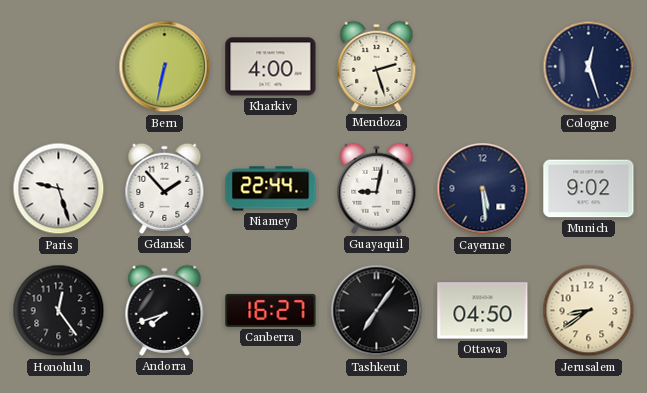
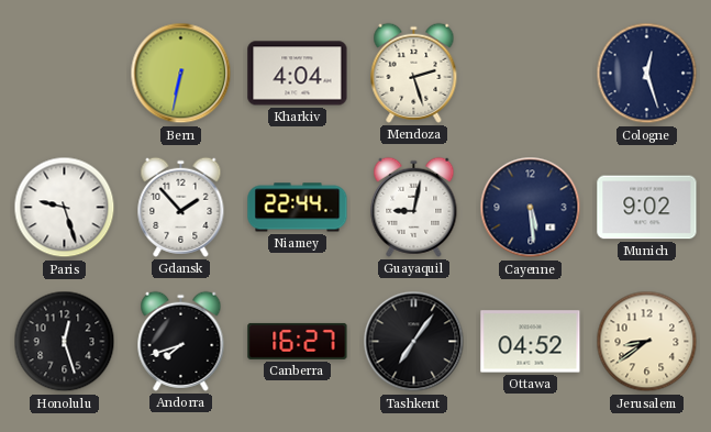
Kharkiv: 4:00 -> 4:04
Honolulu: 12:24 -> 12:27
Ottawa: 04:50 -> 04:52
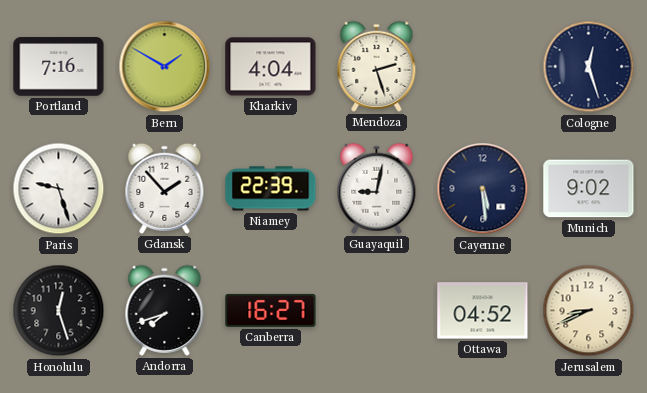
Portland: none -> 7:16
Bern: 6:32 -> 1:50
Niamey: 22:44 -> 22:39
Tashkent: 7:06 -> none
Jerusalem: 8:39 -> 8:41
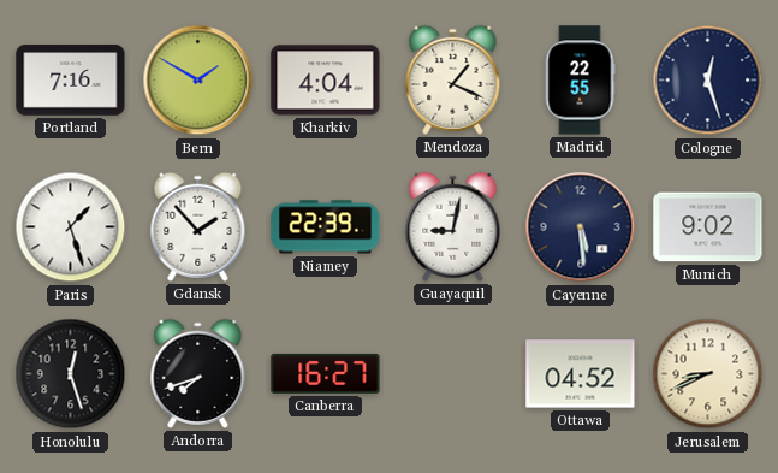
Mendoza: 2:27 -> 1:19
Madrid: none -> 22:55
Paris: 9:27 -> 1:27
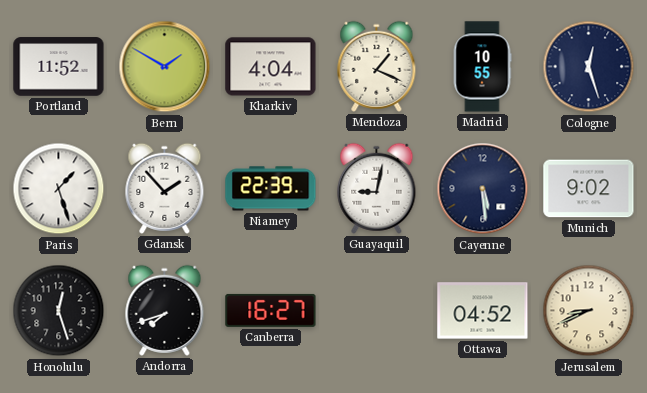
Portland: 7:16 -> 11:52
Madrid: 22:55 -> 10:55
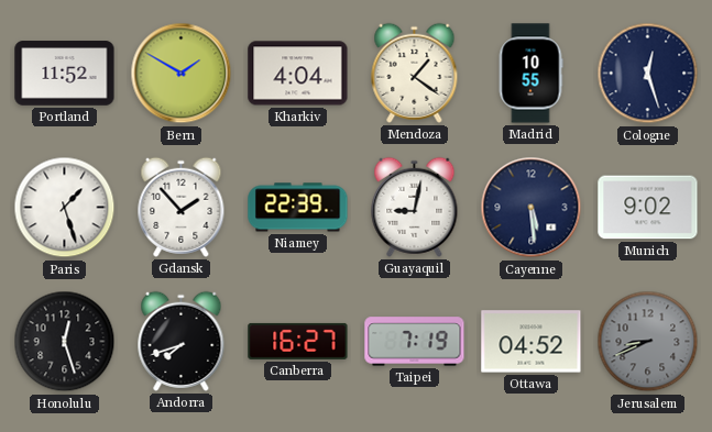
Mendoza: 1:19 -> 1:21
Taipei: none -> 7:19
Jerusalem dial: cream -> grey
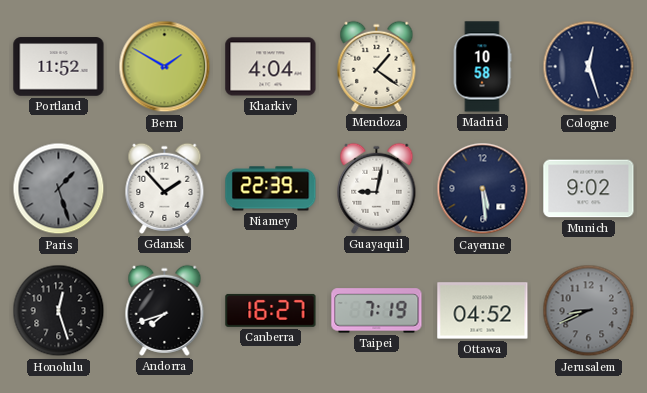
Madrid: 10:55 -> 10:58
Paris dial: white -> grey
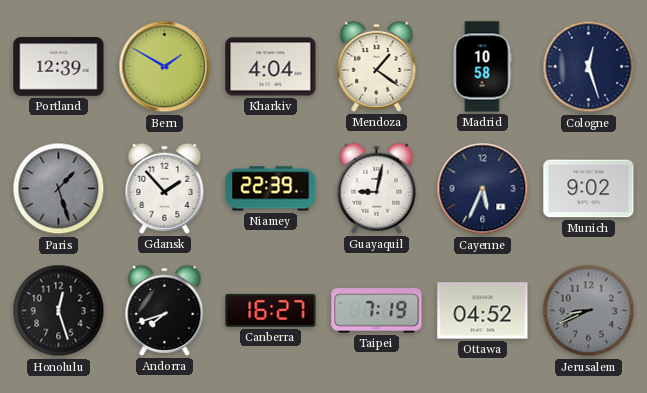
Portland: 11:52 -> 12:39
Cayenne: 5:29 -> 5:34
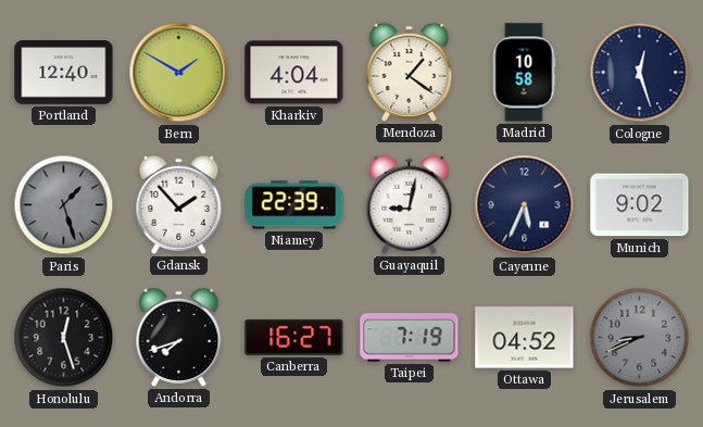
Portland: 12:39 -> 12:40
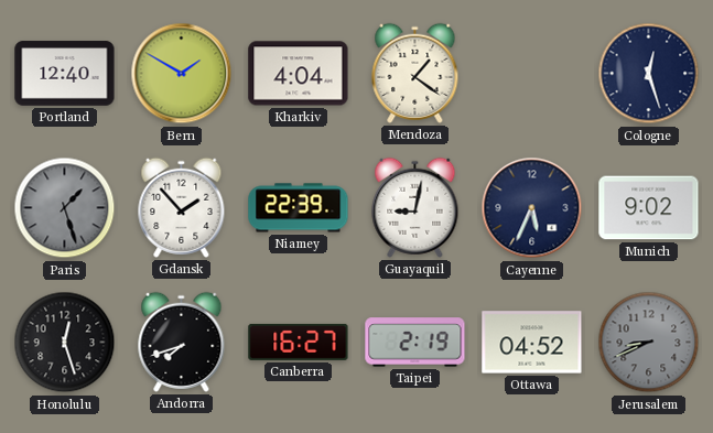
Madrid: 10:58 -> none
Taipei: 7:19 -> 2:19
